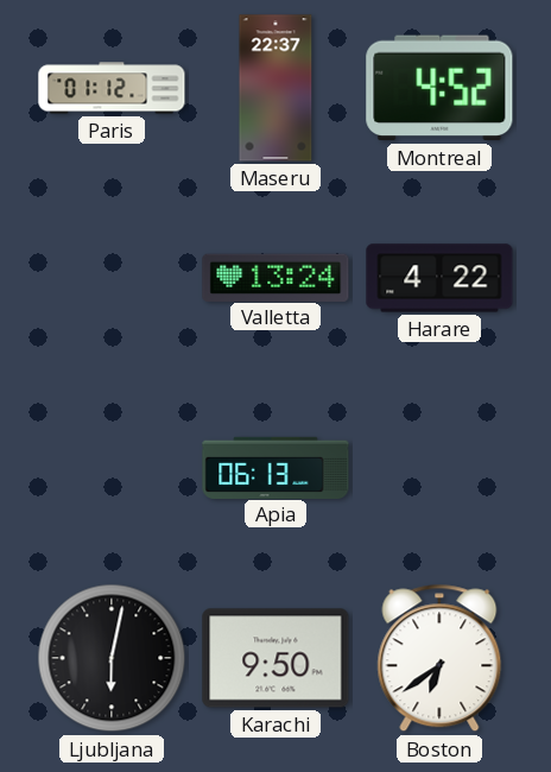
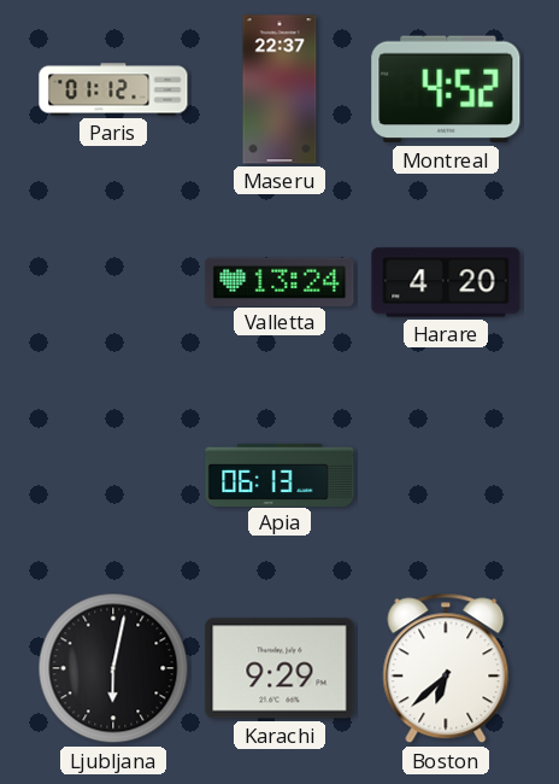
Harare: 4:22 -> 4:20
Karachi: 9:50 -> 9:29
Boston: 6:39 -> 6:38
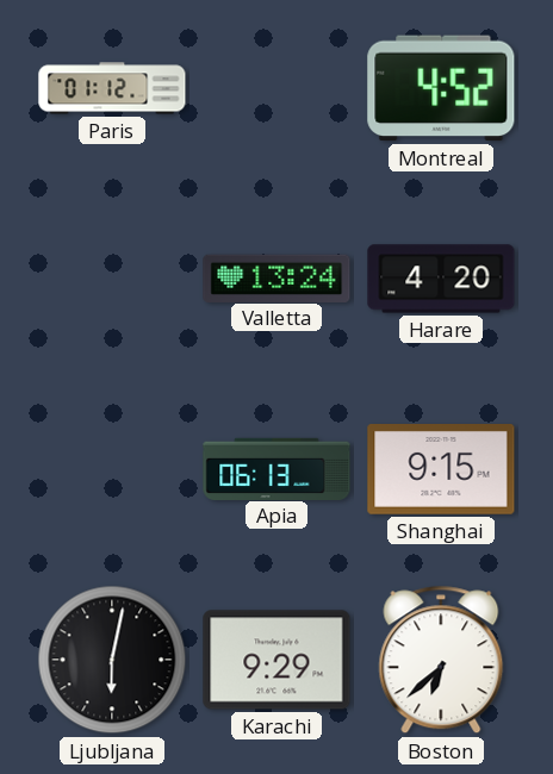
Maseru: 22:37 -> none
Shanghai: none -> 9:15
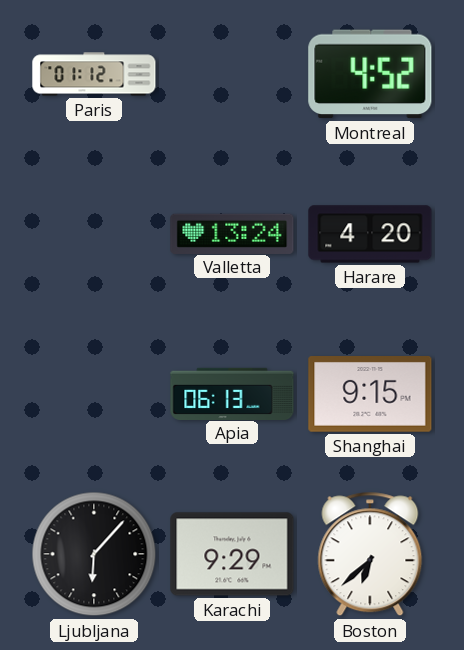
Ljubljana: 6:02 -> 6:07
